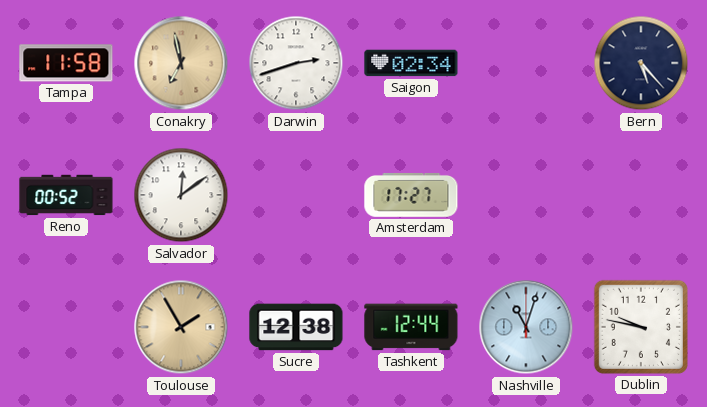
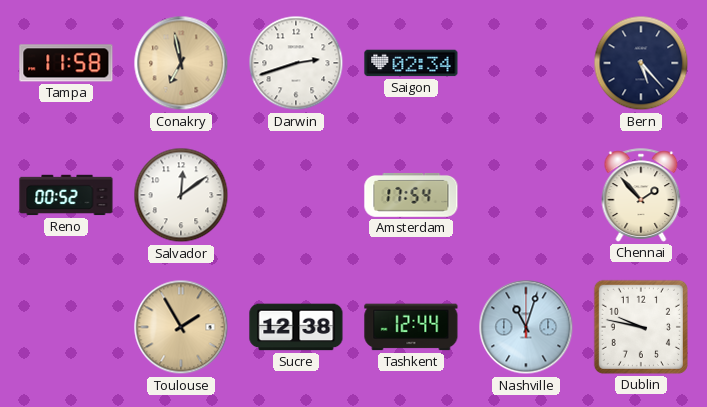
Amsterdam: 17:27 -> 17:54
Chennai: none -> 1:53
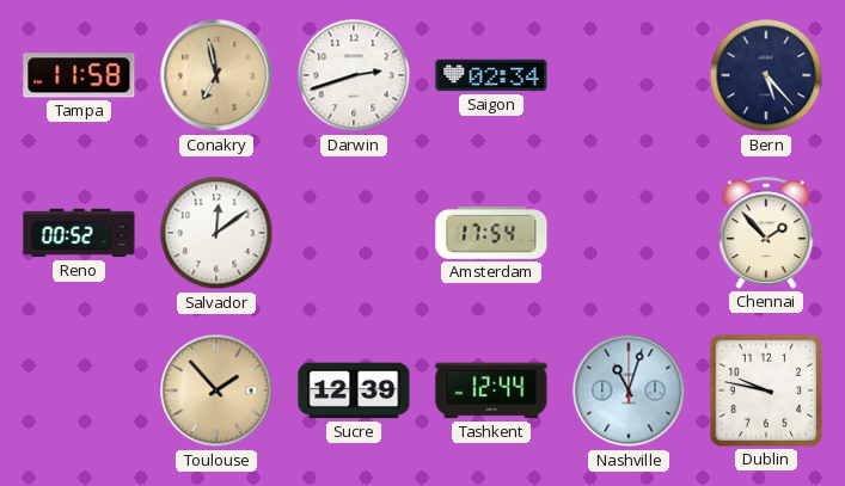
Toulouse: 1:55 -> 1:53
Sucre: 12:38 -> 12:39
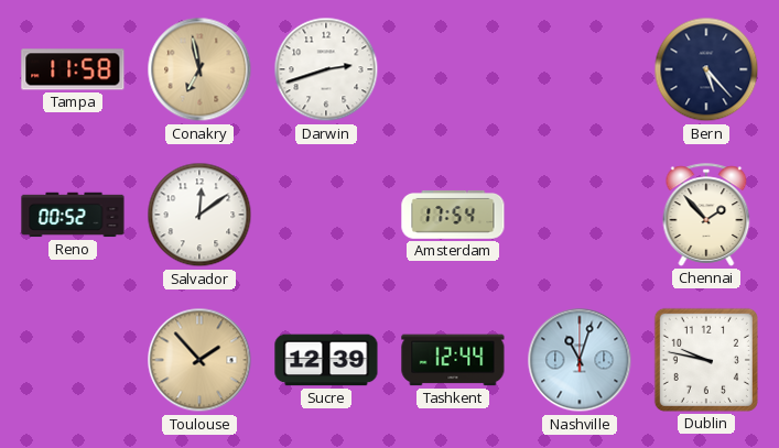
Saigon: 02:34 -> none
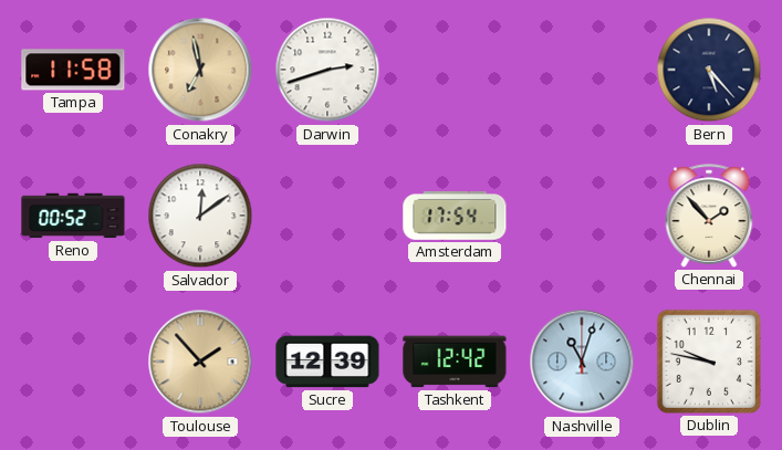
Tashkent: 12:44 -> 12:42
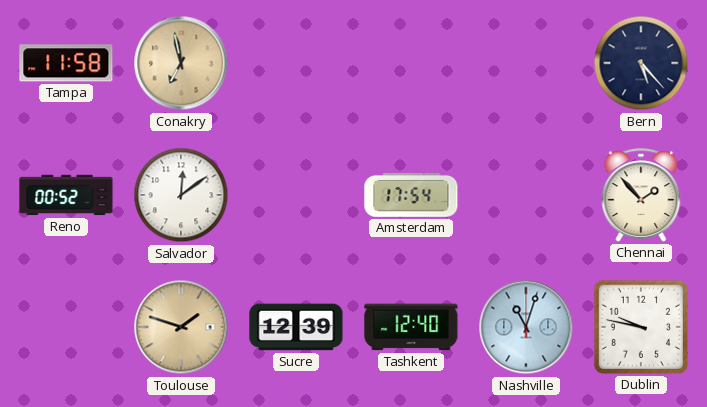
Darwin: 2:42 -> none
Toulouse: 1:53 -> 1:48
Tashkent: 12:42 -> 12:40
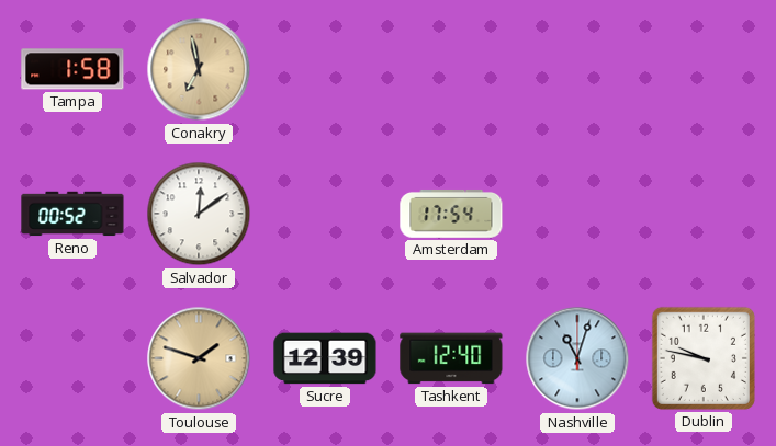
Tampa: 11:58 -> 1:58
Bern: 5:23 -> none
Chennai: 1:53 -> none
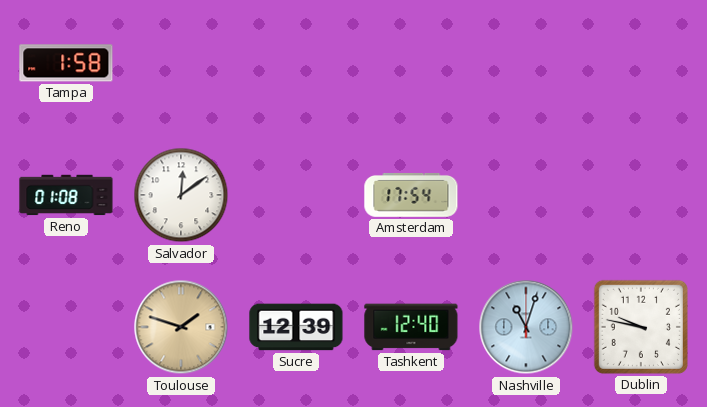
Conakry: 6:58 -> none
Reno: 00:52 -> 01:08
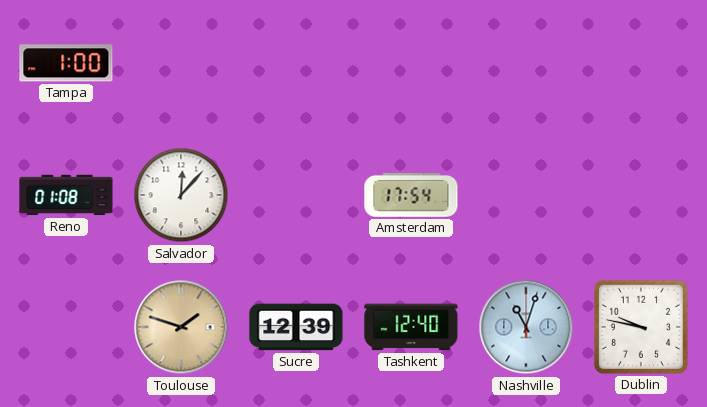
Tampa: 1:58 -> 1:00
Salvador: 12:09 -> 12:07
